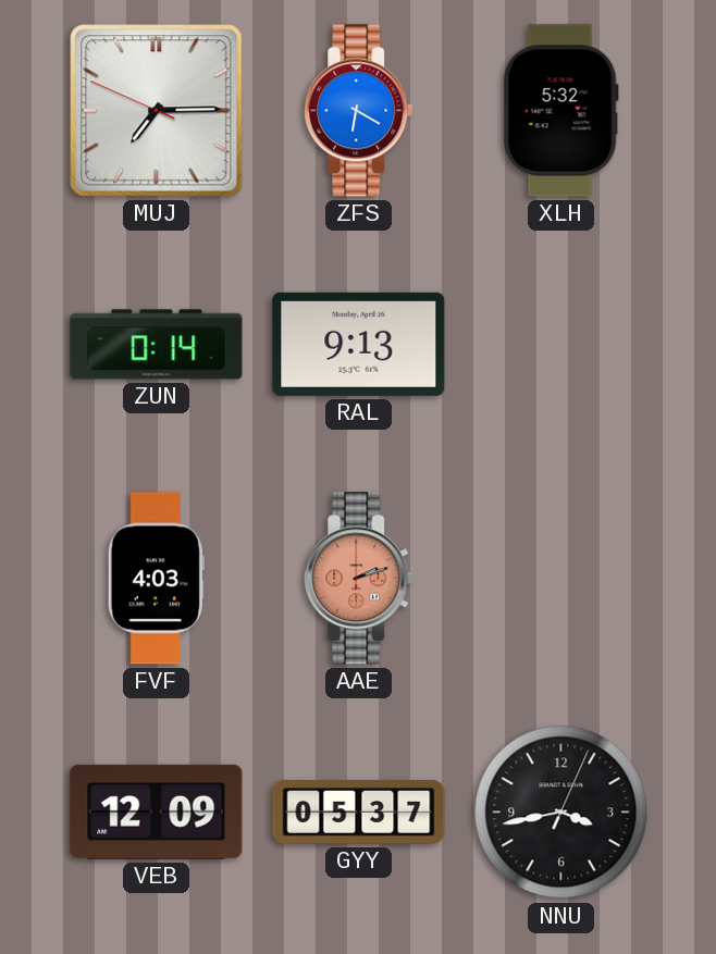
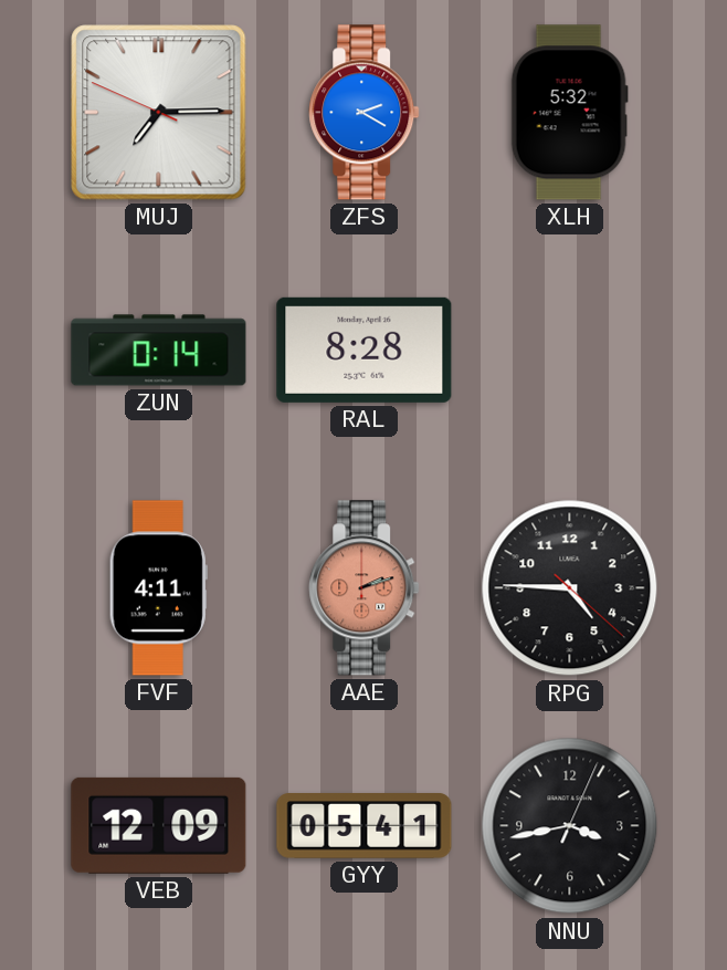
ZFS: 6:20 -> 2:20
RAL: 9:13 -> 8:28
FVF: 4:03 -> 4:11
RPG: none -> 4:45
GYY: 05:37 -> 05:41
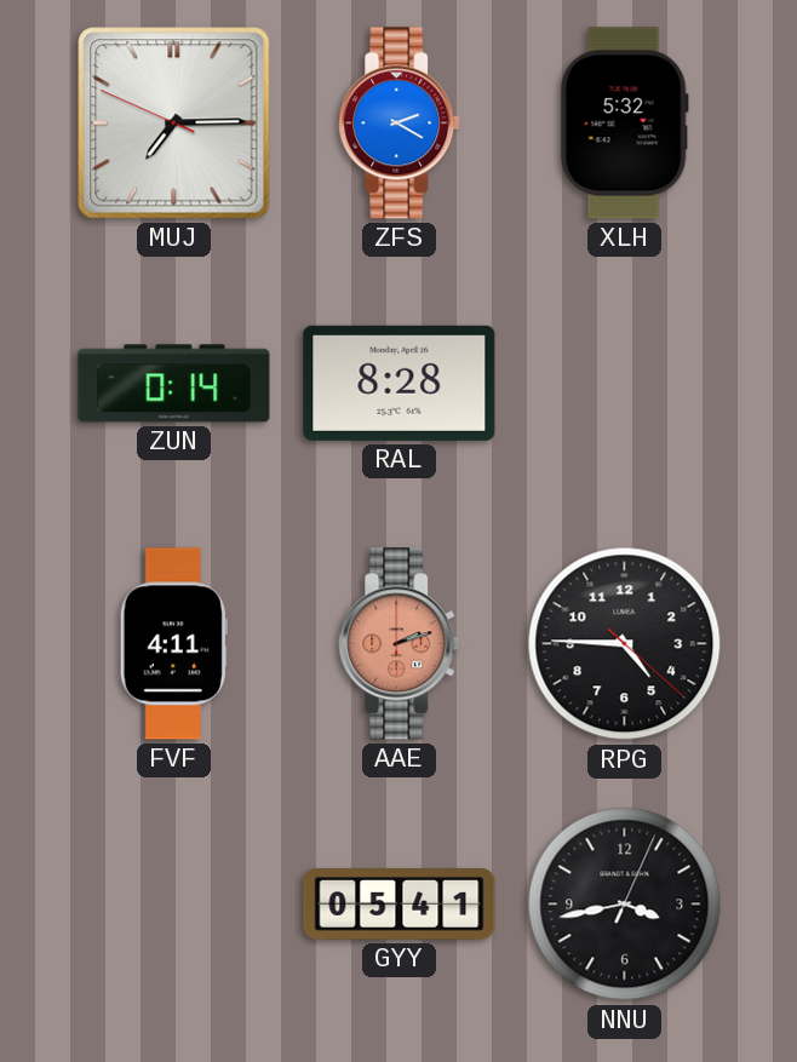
VEB: 12:09 -> none
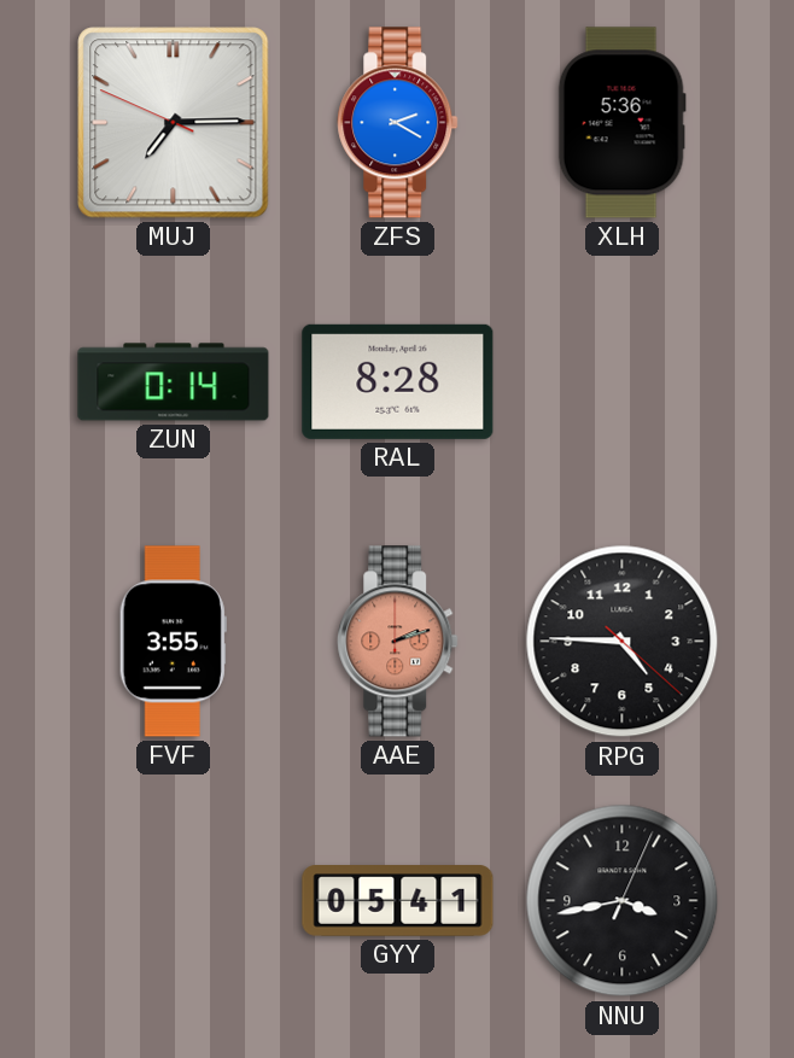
XLH: 5:32 -> 5:36
FVF: 4:11 -> 3:55
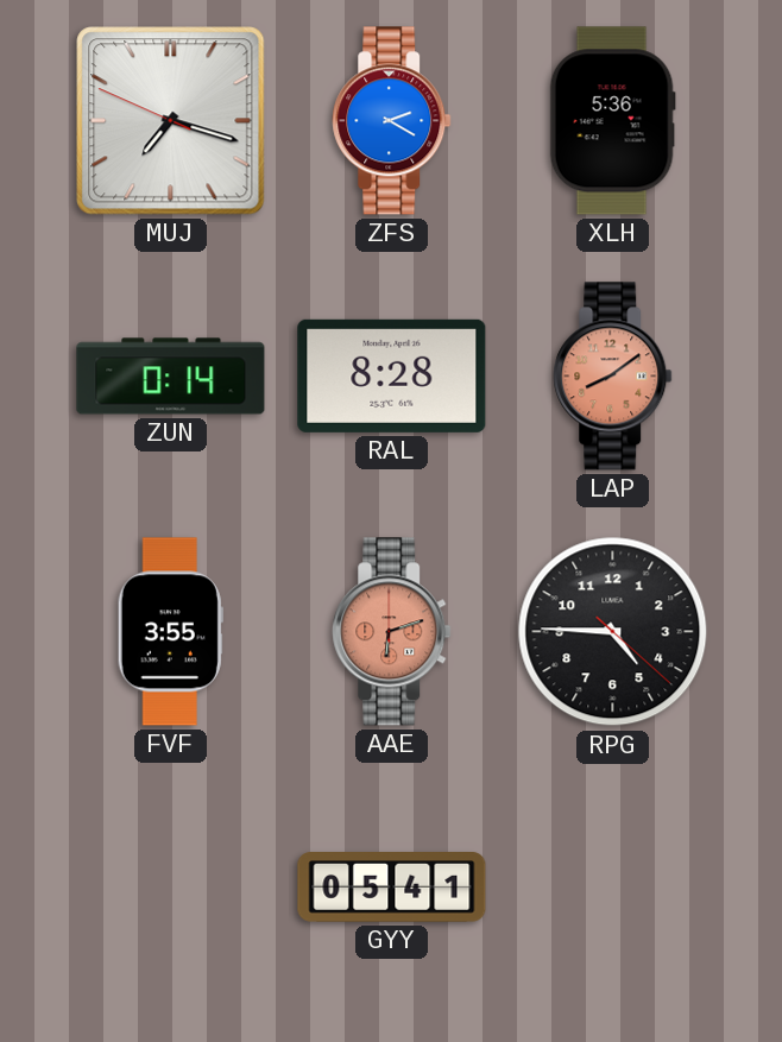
MUJ: 7:14 -> 7:17
LAP: none -> 8:09
AAE: 2:12 -> 6:12
NNU: 3:43 -> none
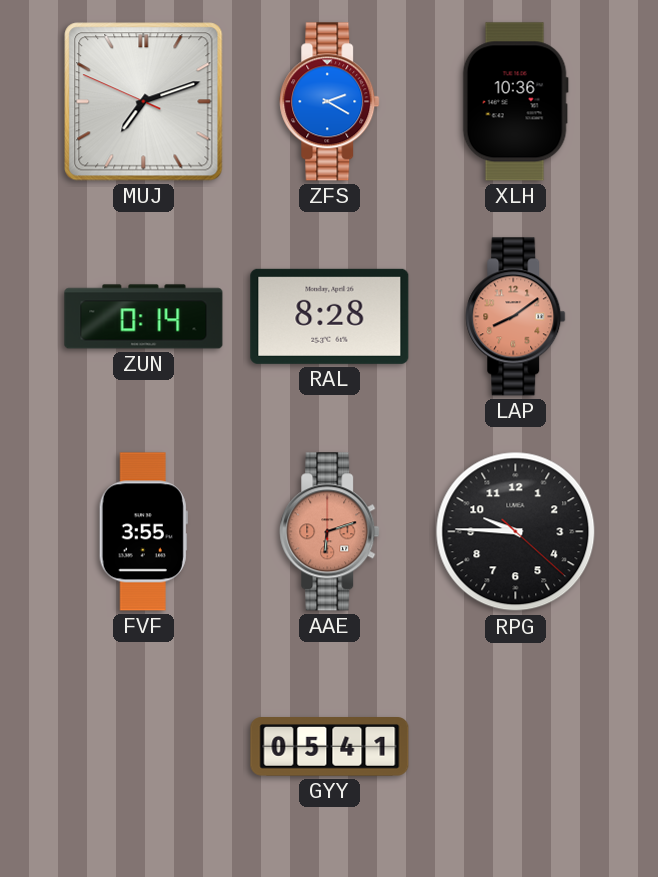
MUJ: 7:17 -> 7:11
XLH: 5:36 -> 10:36
RPG: 4:45 -> 9:45
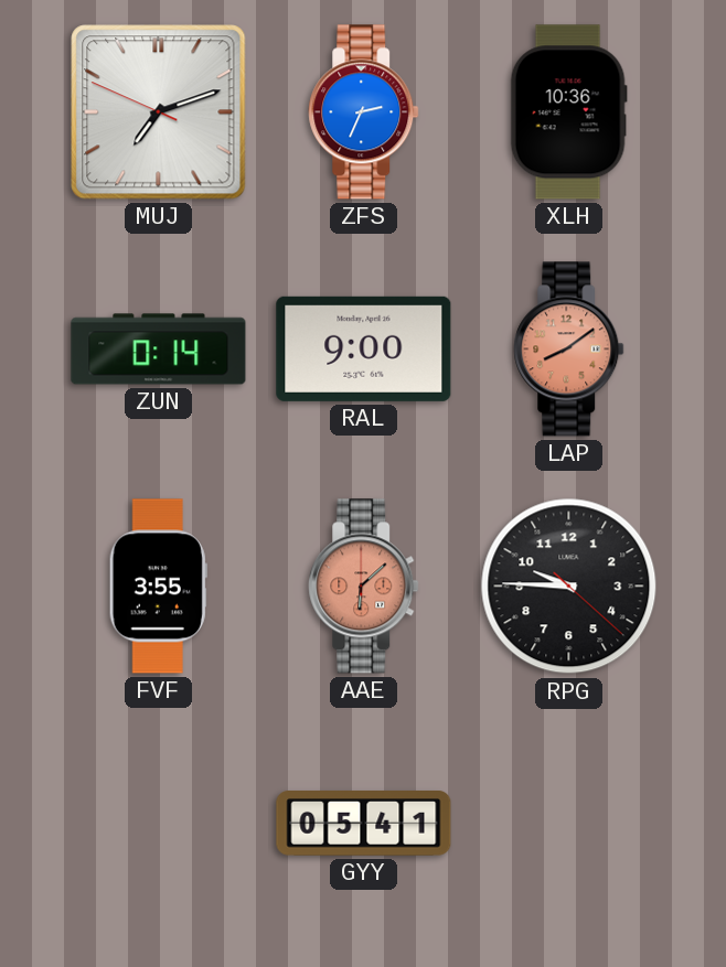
ZFS: 2:20 -> 2:34
RAL: 8:28 -> 9:00
AAE: 6:12 -> 6:08
